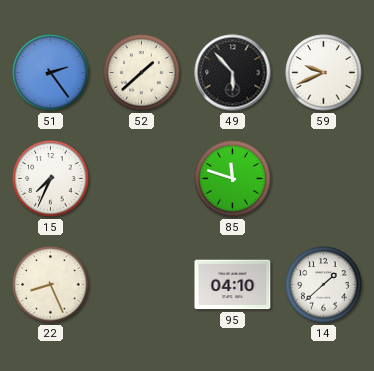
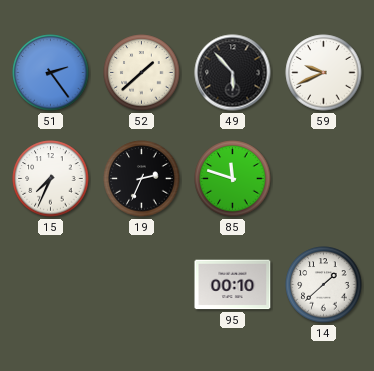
19: none -> 2:34
22: 8:26 -> none
95: 04:10 -> 00:10
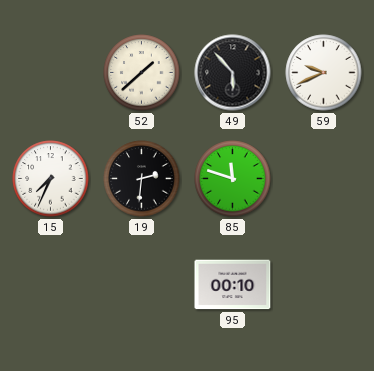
51: 2:24 -> none
19: 2:34 -> 2:31
14: 1:38 -> none
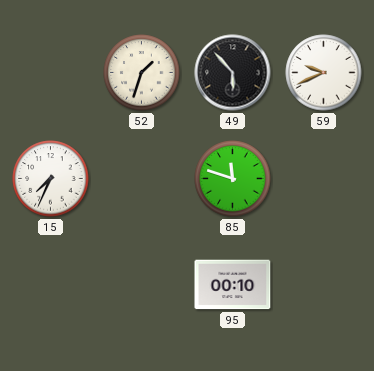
52: 1:38 -> 1:33
19: 2:31 -> none
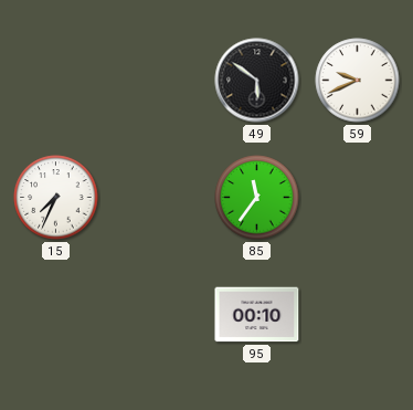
52: 1:33 -> none
49: 5:53 -> 5:51
85: 11:48 -> 11:36
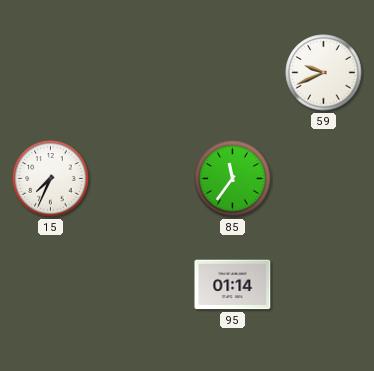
49: 5:51 -> none
95: 00:10 -> 01:14
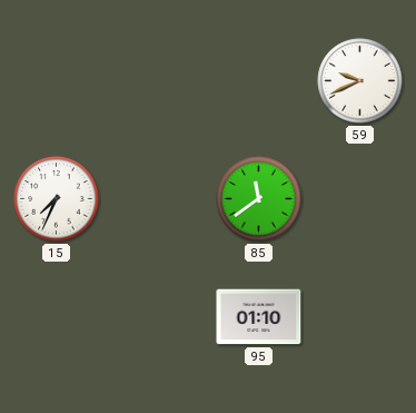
85: 11:36 -> 11:39
95: 01:14 -> 01:10
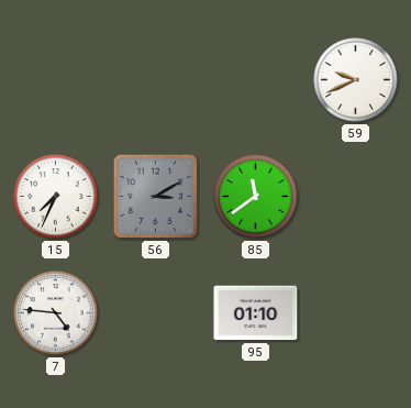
56: none -> 3:10
7: none -> 4:46
